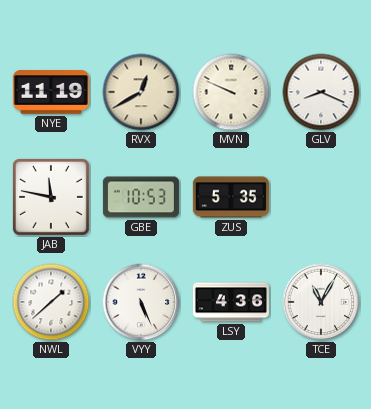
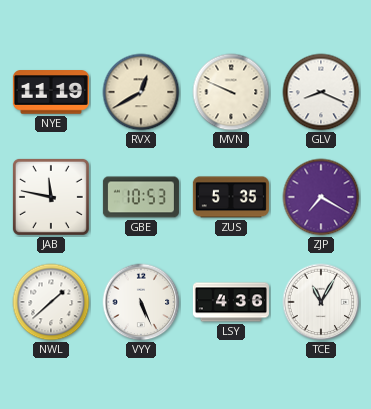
ZJP: none -> 7:20
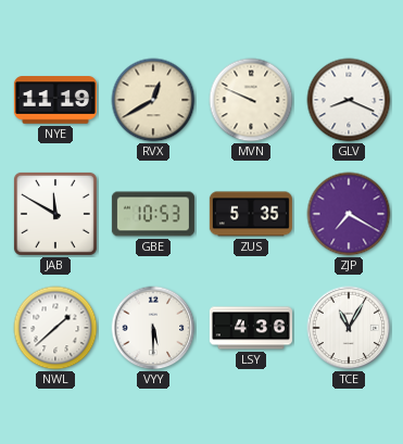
JAB: 11:47 -> 11:50
VYY: 5:26 -> 5:30
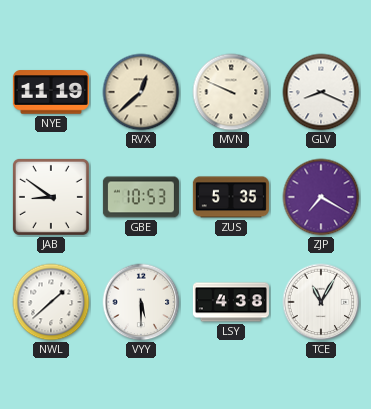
RVX: 12:40 -> 12:38
JAB: 11:50 -> 8:51
LSY: 4:36 -> 4:38
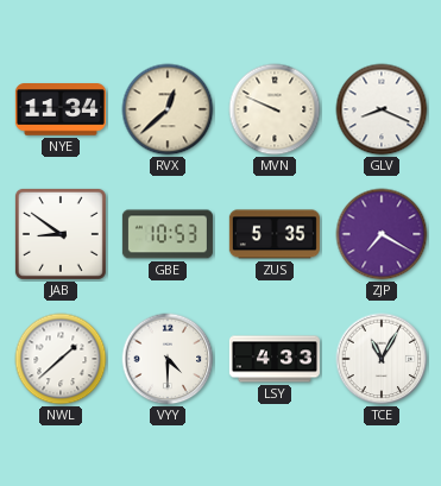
NYE: 11:19 -> 11:34
VYY: 5:30 -> 4:30
LSY: 4:38 -> 4:33
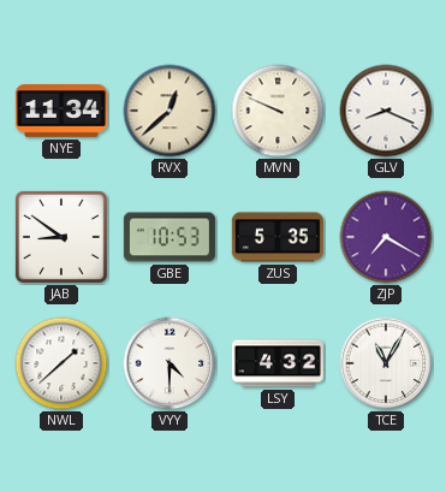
LSY: 4:33 -> 4:32
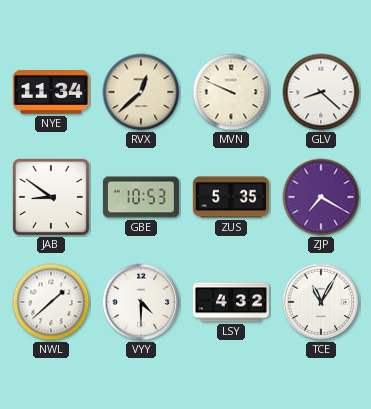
GLV: 8:19 -> 8:22
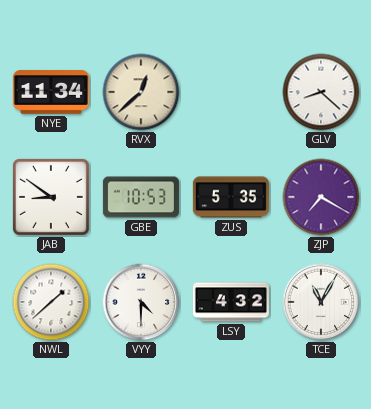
MVN: 9:49 -> none
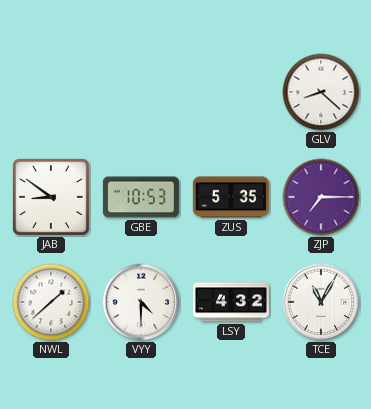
NYE: 11:34 -> none
RVX: 12:38 -> none
ZJP: 7:20 -> 7:15
